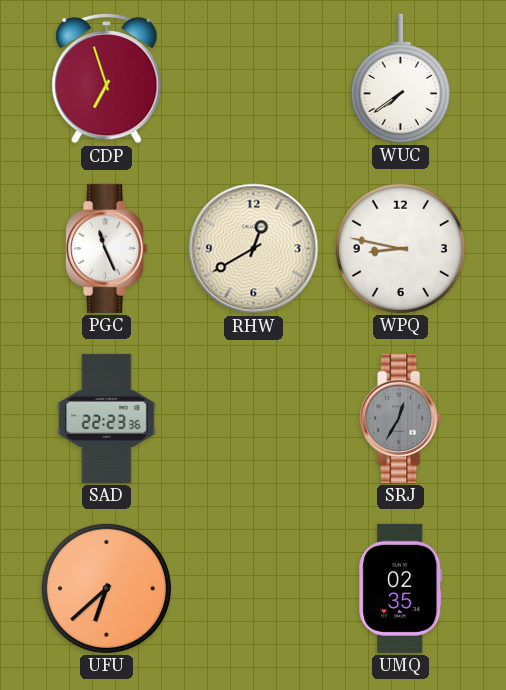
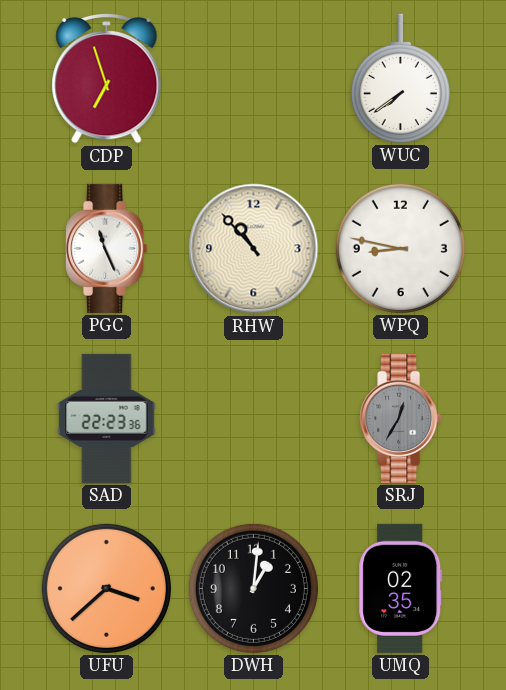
RHW: 12:40 -> 10:53
UFU: 6:38 -> 3:38
DWH: none -> 1:01
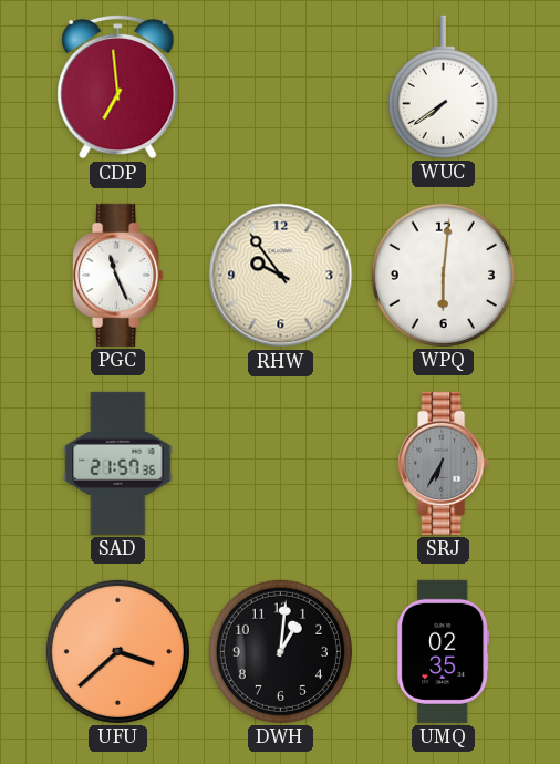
CDP: 6:57 -> 6:59
RHW: 10:53 -> 9:54
WPQ: 8:47 -> 6:01
SAD: 22:23 -> 21:57
SRJ: 12:35 -> 6:35
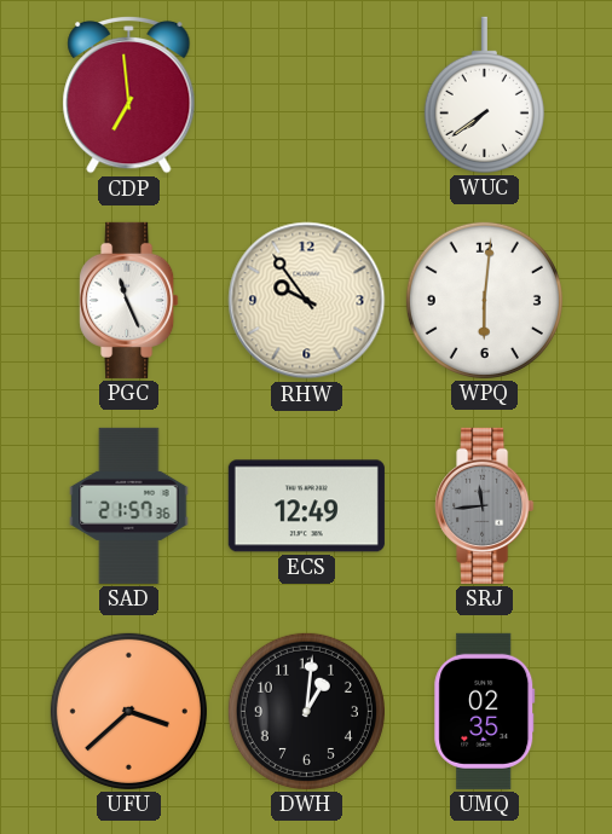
ECS: none -> 12:49
SRJ: 6:35 -> 11:44
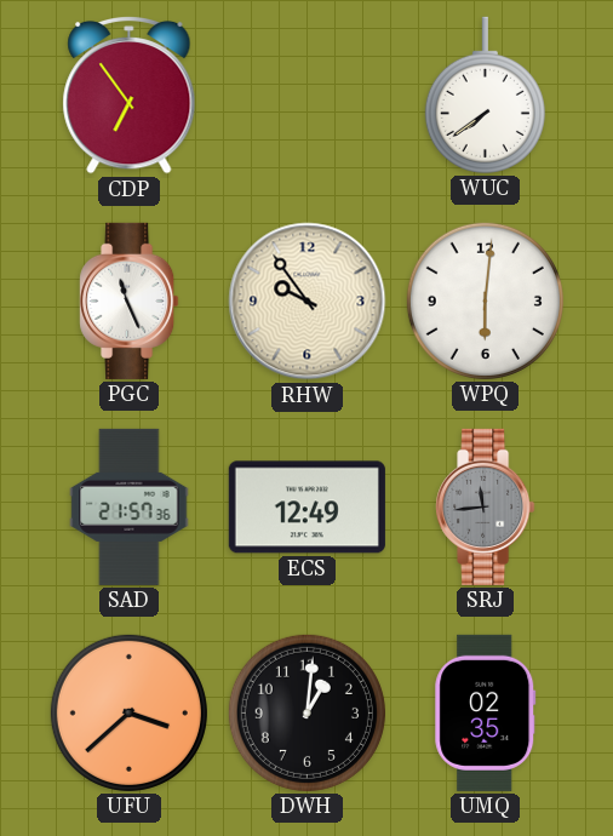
CDP: 6:59 -> 6:54
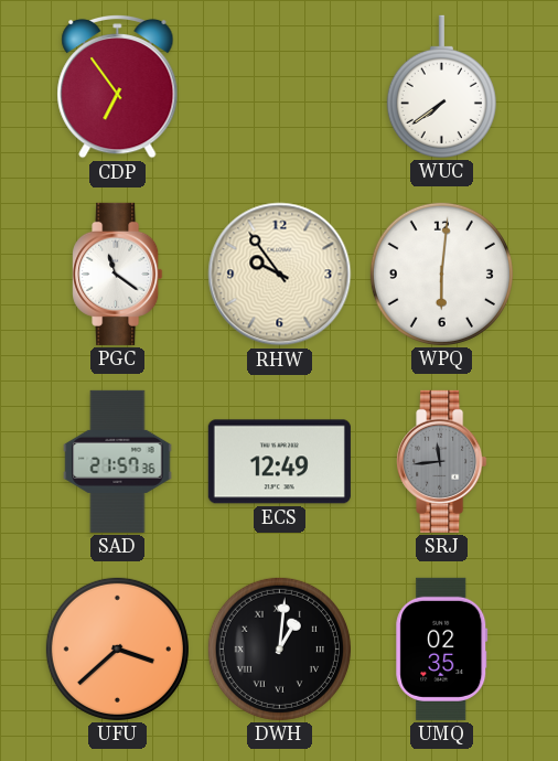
PGC: 11:26 -> 11:21
DWH numerals: Arabic -> Roman
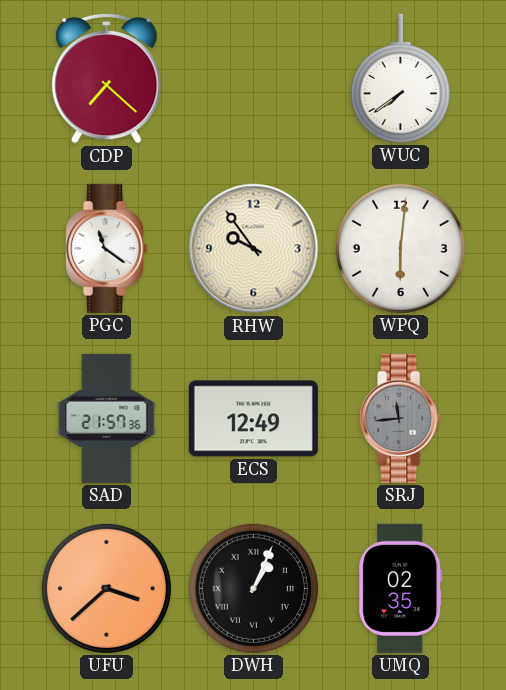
CDP: 6:54 -> 7:22
DWH: 1:01 -> 1:04
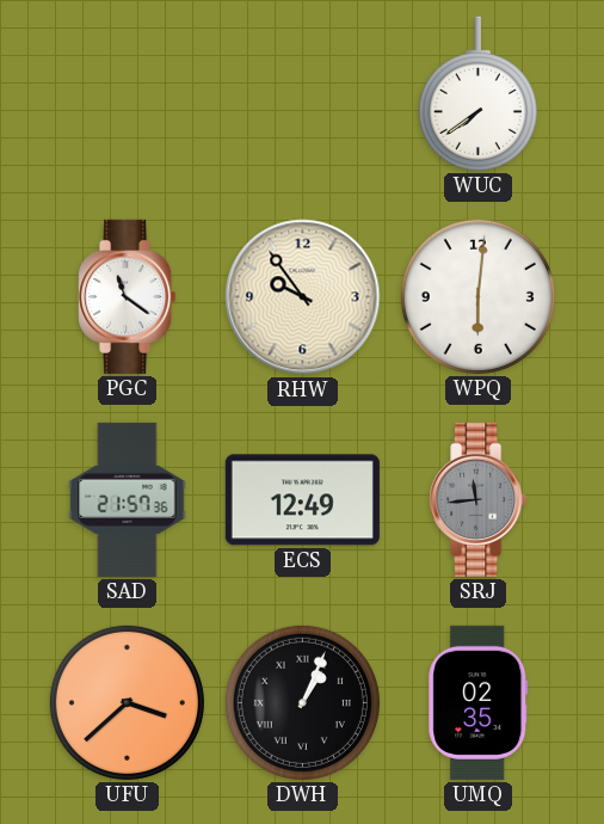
CDP: 7:22 -> none
